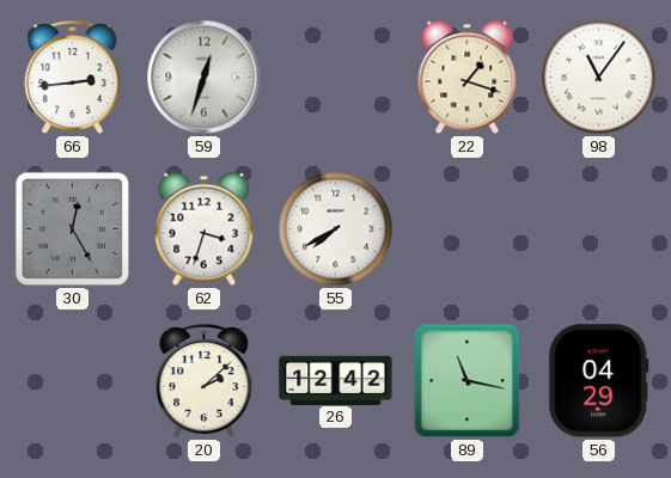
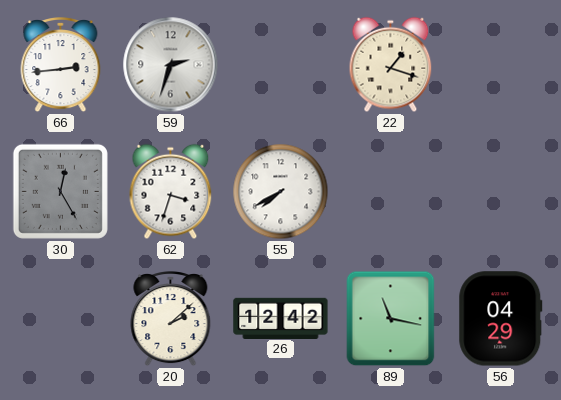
59: 12:33 -> 2:33
98: 11:06 -> none
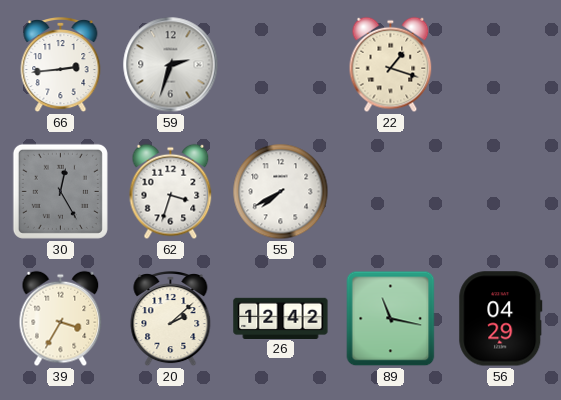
39: none -> 3:35
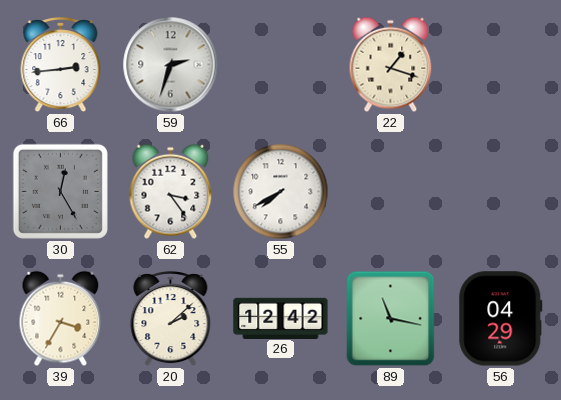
62: 3:33 -> 3:24
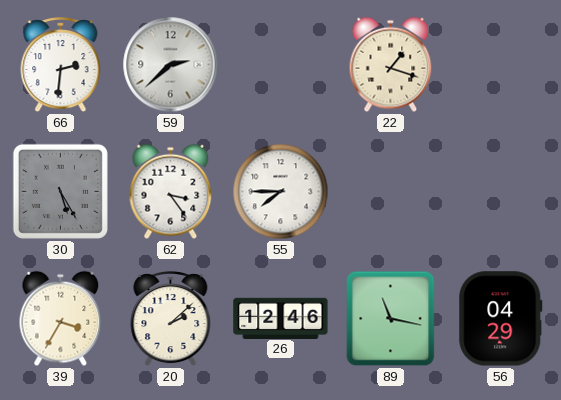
66: 2:44 -> 2:31
59: 2:33 -> 2:38
30: 12:25 -> 5:25
55: 7:40 -> 7:45
26: 12:42 -> 12:46
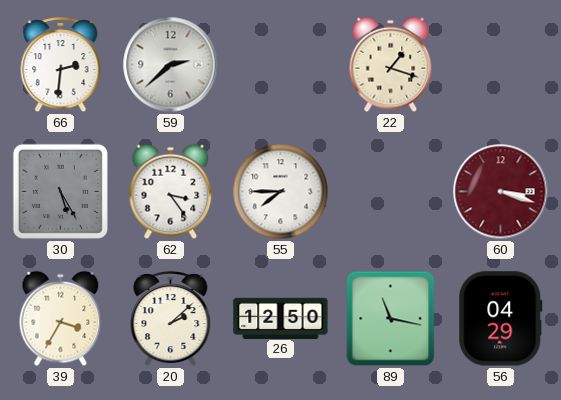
60: none -> 3:18
26: 12:46 -> 12:50
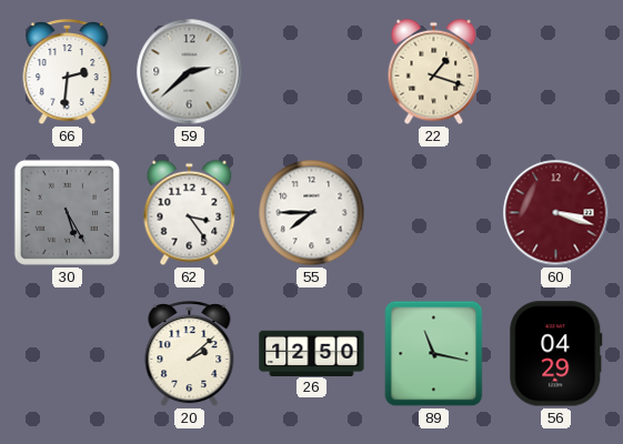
39: 3:35 -> none
